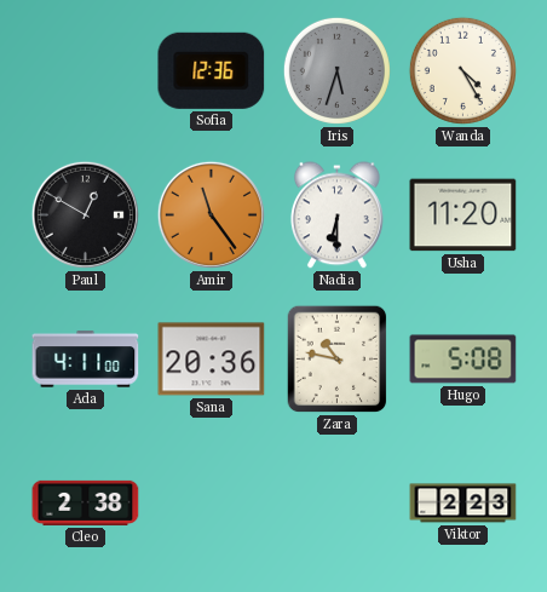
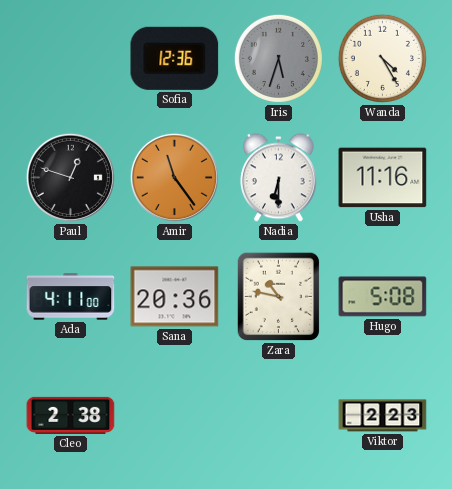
Paul: 12:50 -> 12:48
Usha: 11:20 -> 11:16
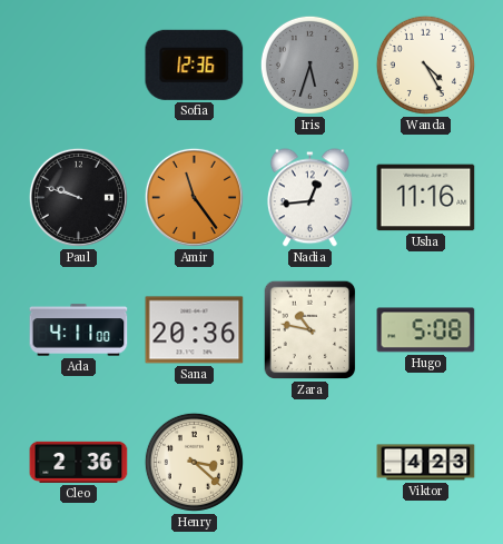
Paul: 12:48 -> 9:48
Nadia: 6:30 -> 12:44
Cleo: 2:38 -> 2:36
Henry: none -> 3:22
Viktor: 2:23 -> 4:23
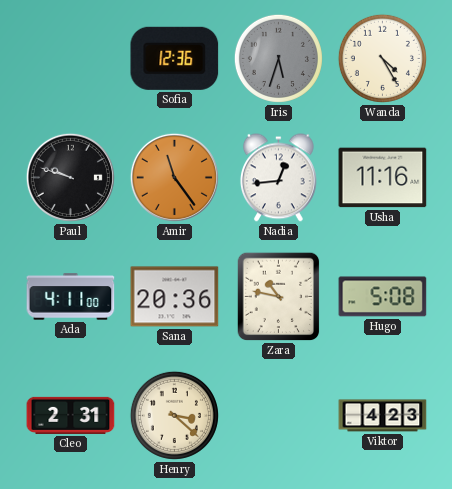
Cleo: 2:36 -> 2:31
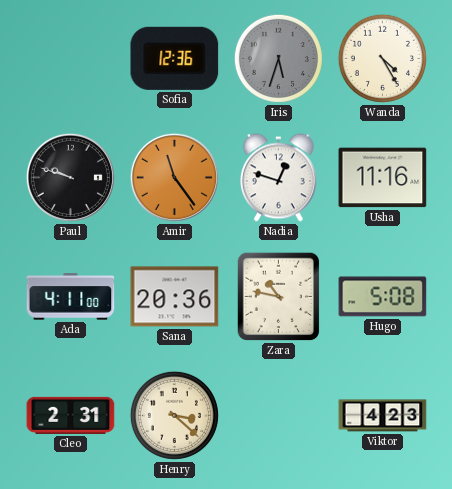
Nadia: 12:44 -> 12:48
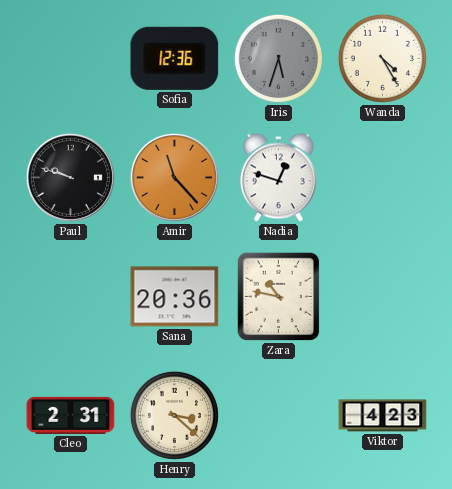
Amir: 11:24 -> 11:23
Usha: 11:16 -> none
Ada: 4:11 -> none
Hugo: 5:08 -> none
